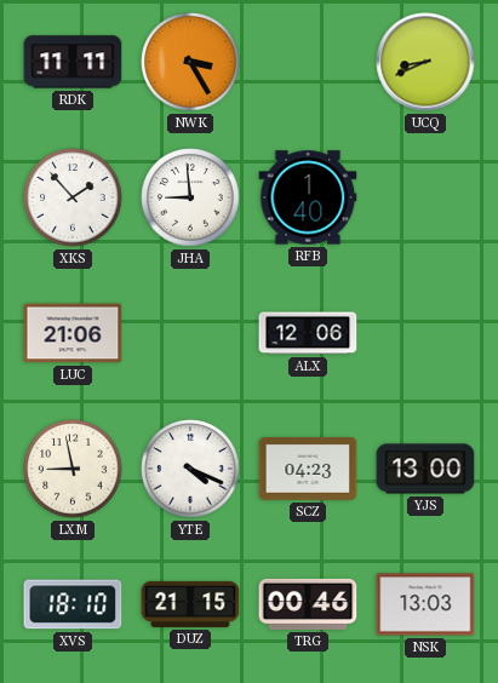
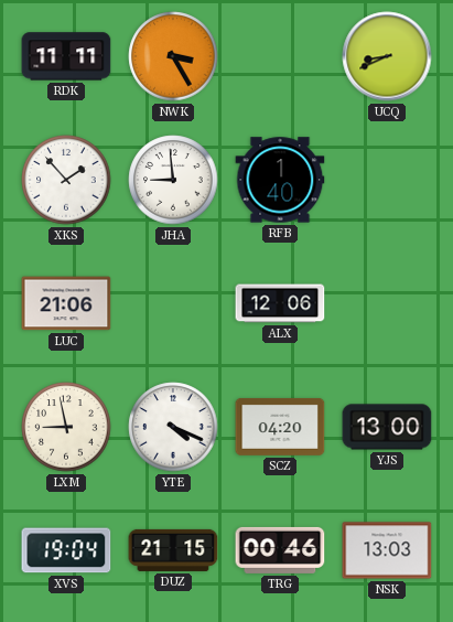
SCZ: 04:23 -> 04:20
XVS: 18:10 -> 19:04
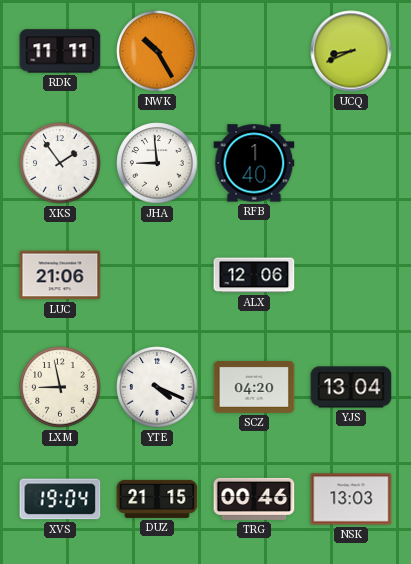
NWK: 3:25 -> 10:25
XKS: 1:53 -> 1:54
YJS: 13:00 -> 13:04
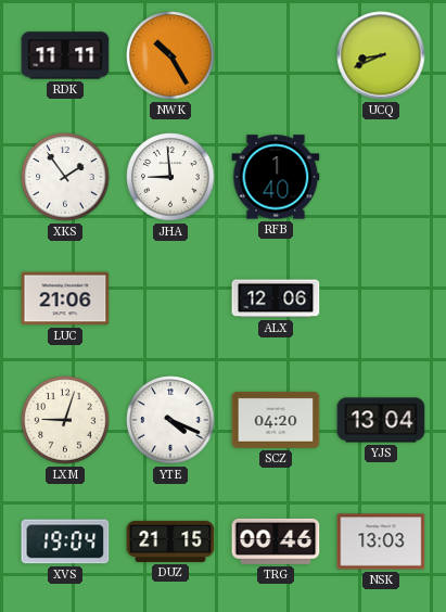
LXM: 8:58 -> 9:03
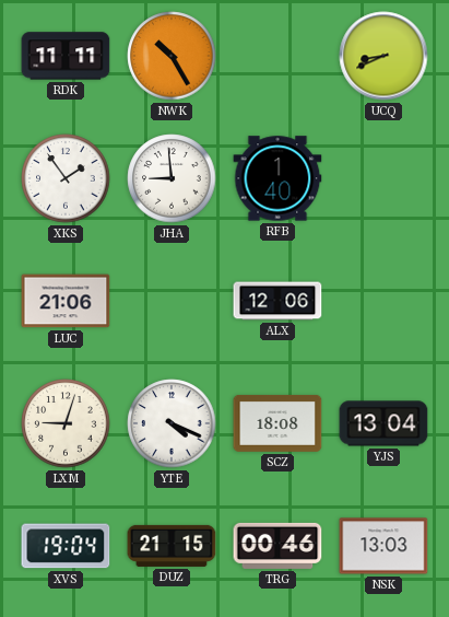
SCZ: 04:20 -> 18:08
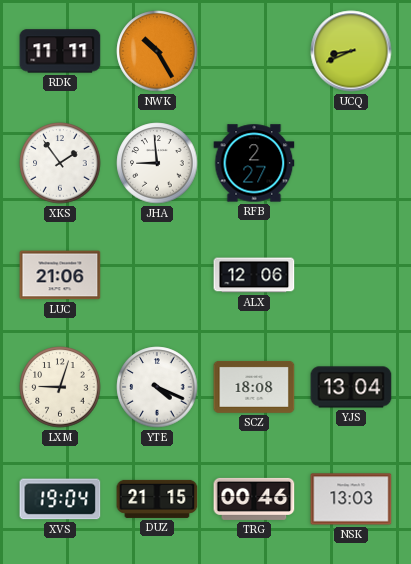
RFB: 1:40 -> 2:27
